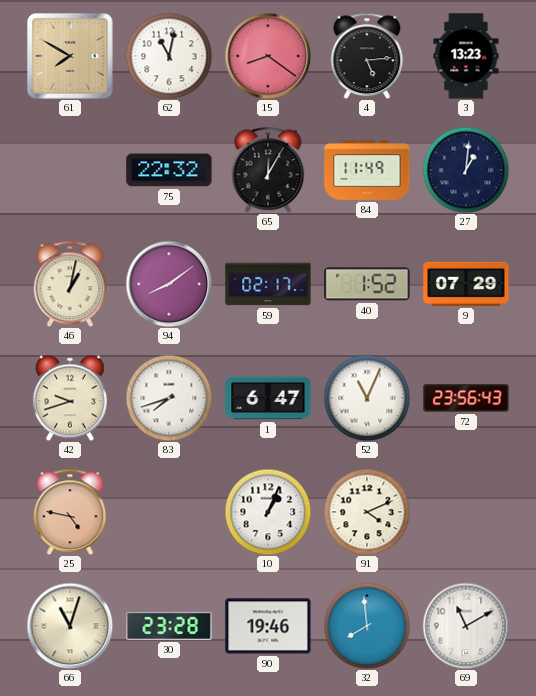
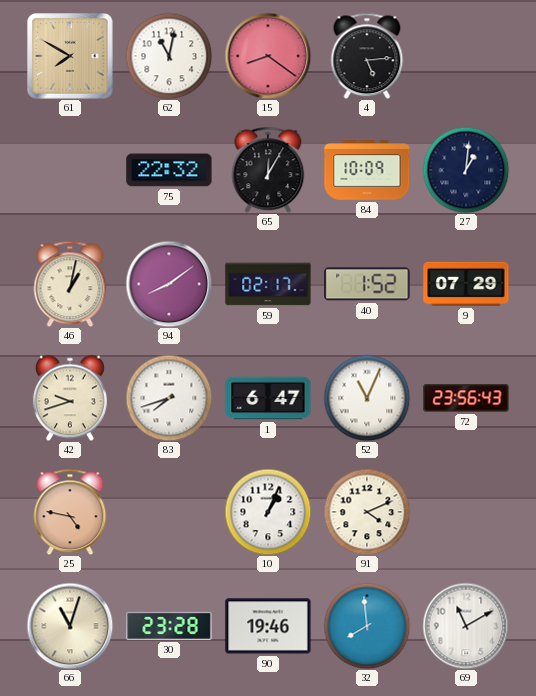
3: 13:23 -> none
84: 11:49 -> 10:09
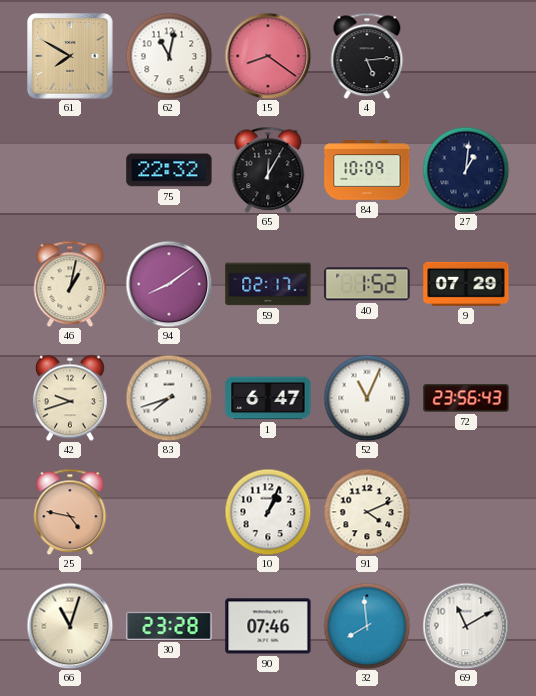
90: 19:46 -> 07:46
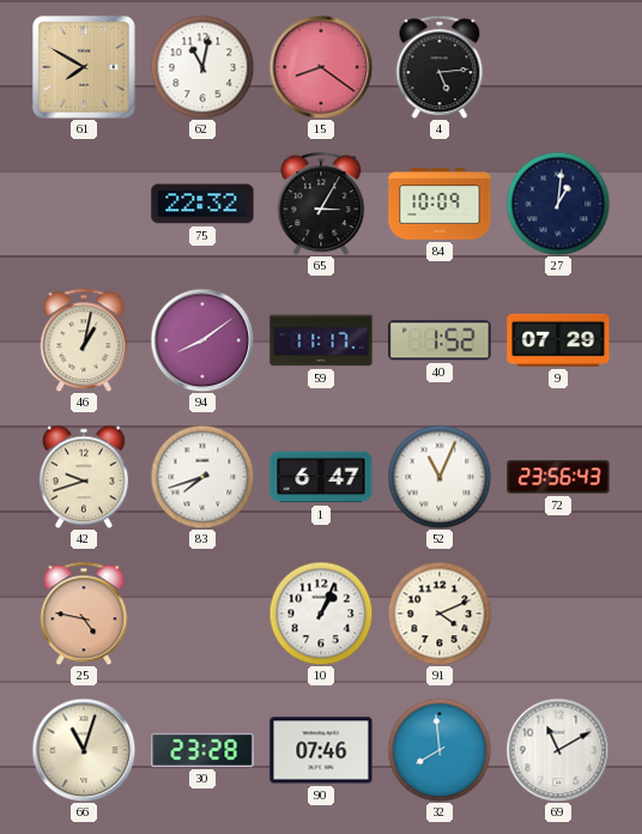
65: 12:05 -> 3:05
59: 02:17 -> 11:17
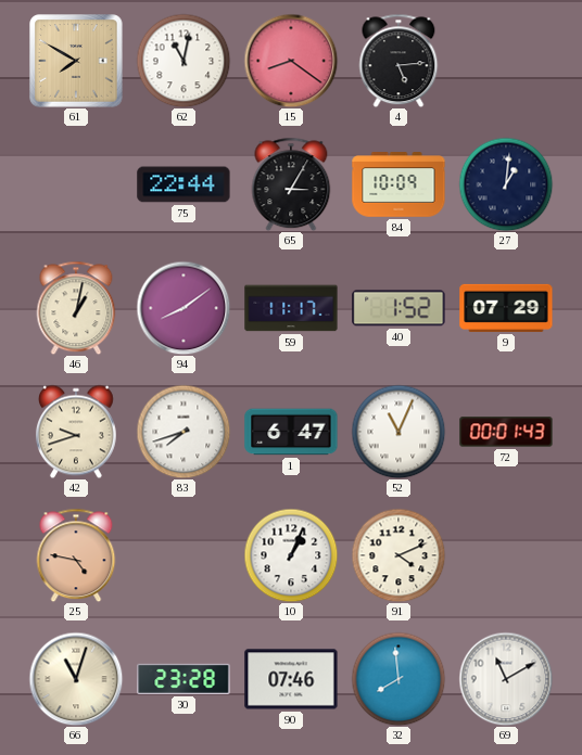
75: 22:32 -> 22:44
72: 23:56 -> 00:01
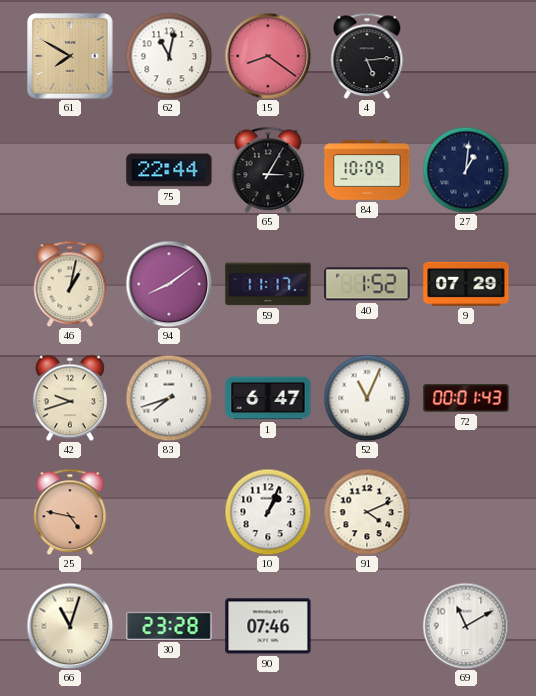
32: 7:59 -> none
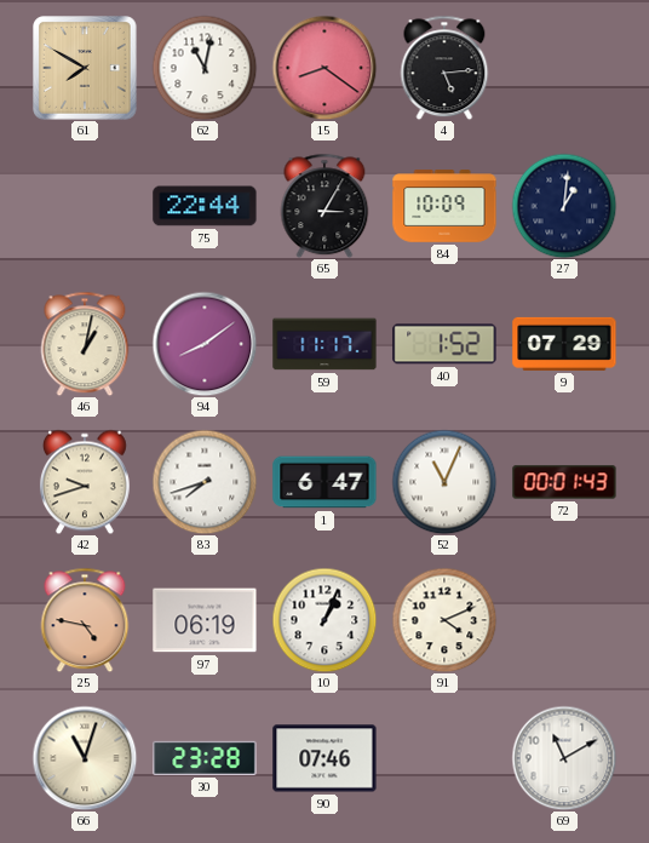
97: none -> 06:19
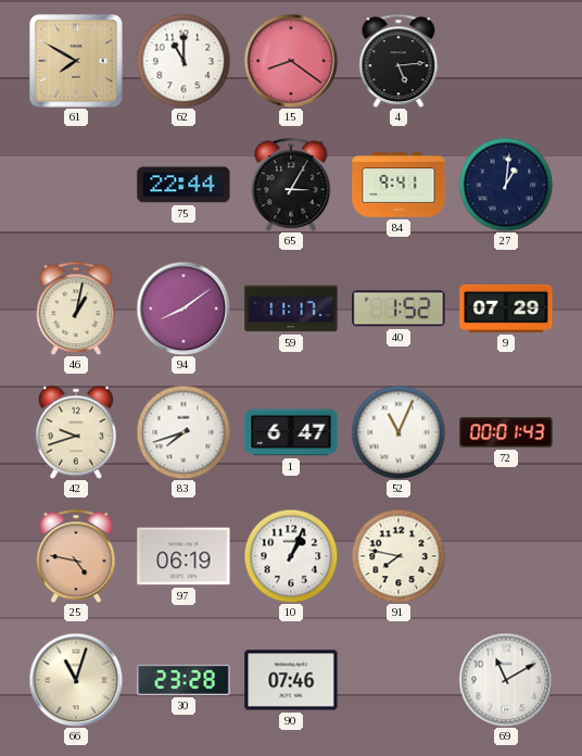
62: 11:02 -> 11:00
84: 10:09 -> 9:41
91: 4:11 -> 7:47
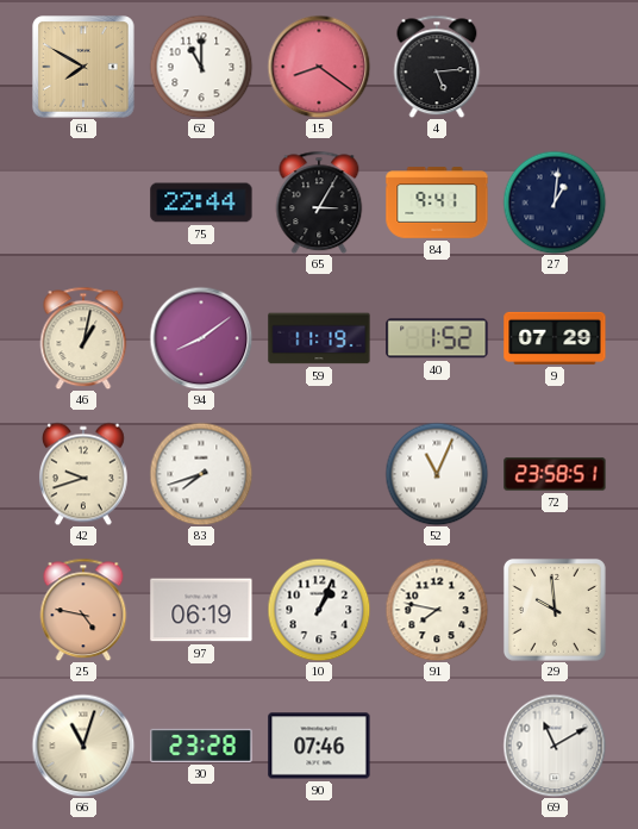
59: 11:17 -> 11:19
1: 6:47 -> none
72: 00:01 -> 23:58
29: none -> 9:59
